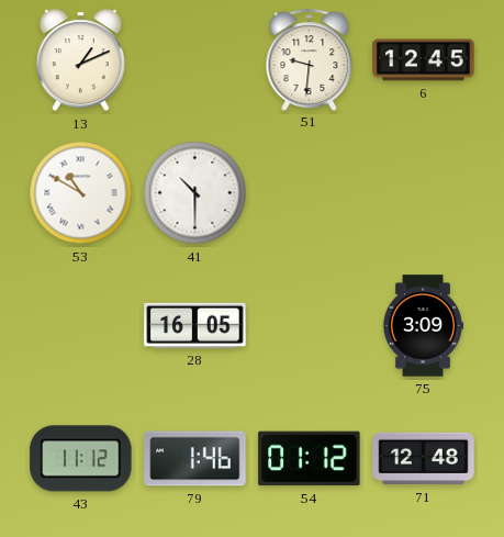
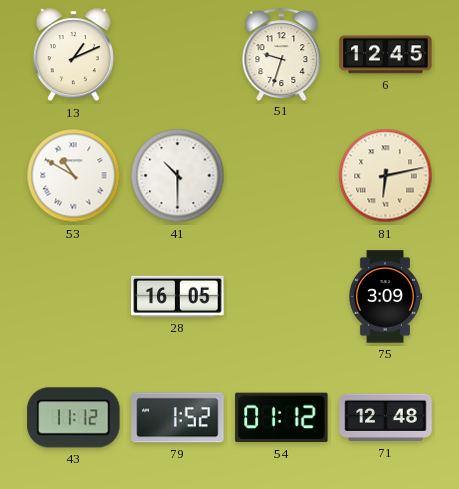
51: 9:31 -> 9:33
81: none -> 6:13
79: 1:46 -> 1:52
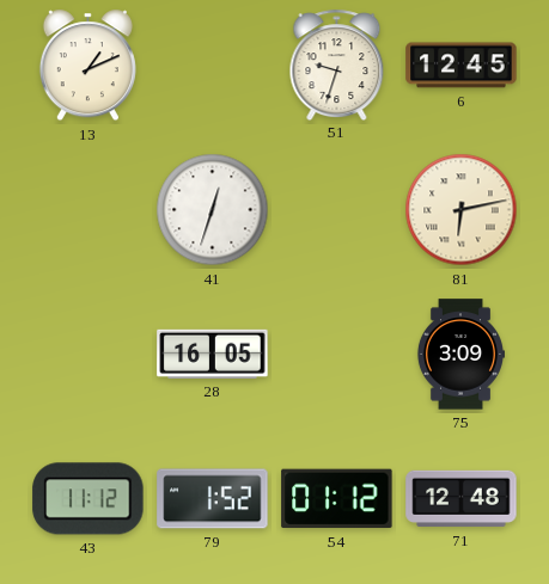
53: 10:50 -> none
41: 10:30 -> 12:33
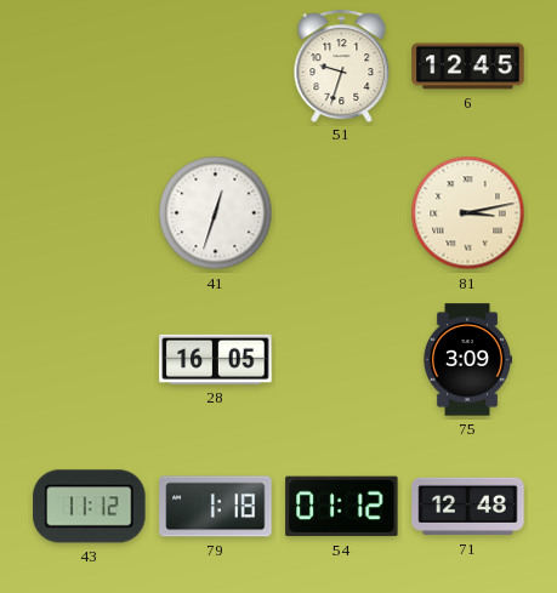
13: 1:11 -> none
81: 6:13 -> 3:13
79: 1:52 -> 1:18
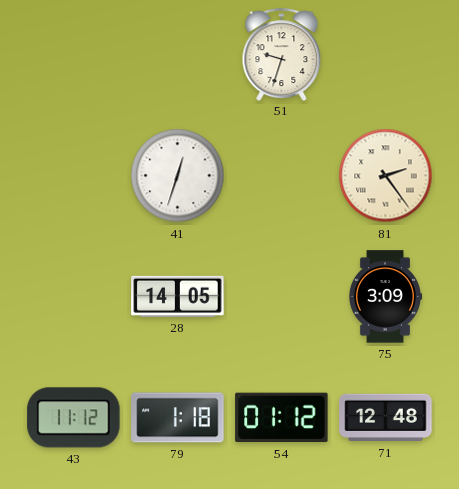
6: 12:45 -> none
81: 3:13 -> 2:24
28: 16:05 -> 14:05
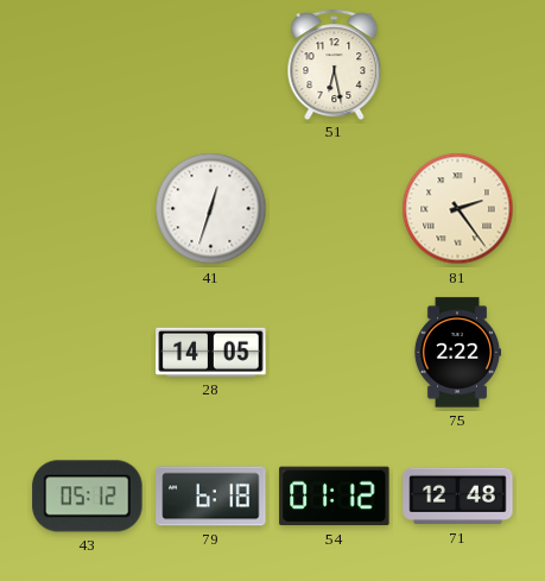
51: 9:33 -> 6:28
75: 3:09 -> 2:22
43: 11:12 -> 05:12
79: 1:18 -> 6:18
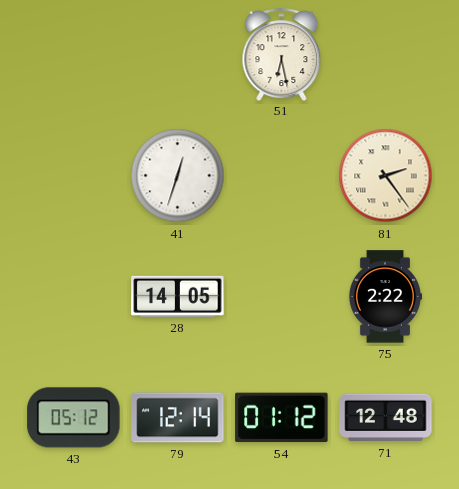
79: 6:18 -> 12:14
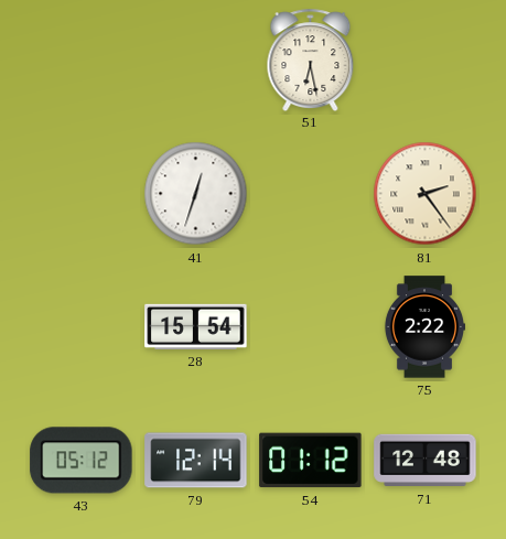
28: 14:05 -> 15:54
